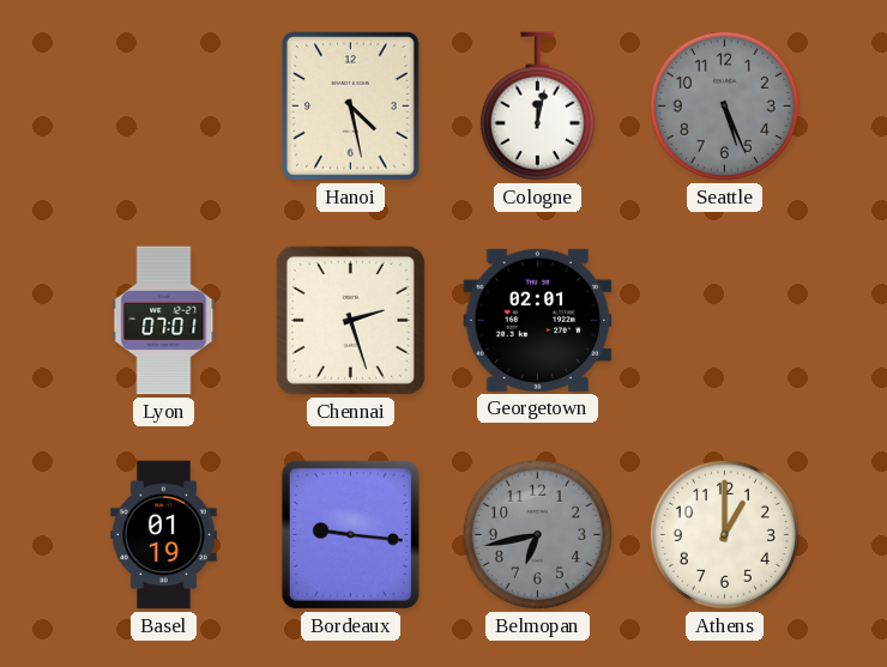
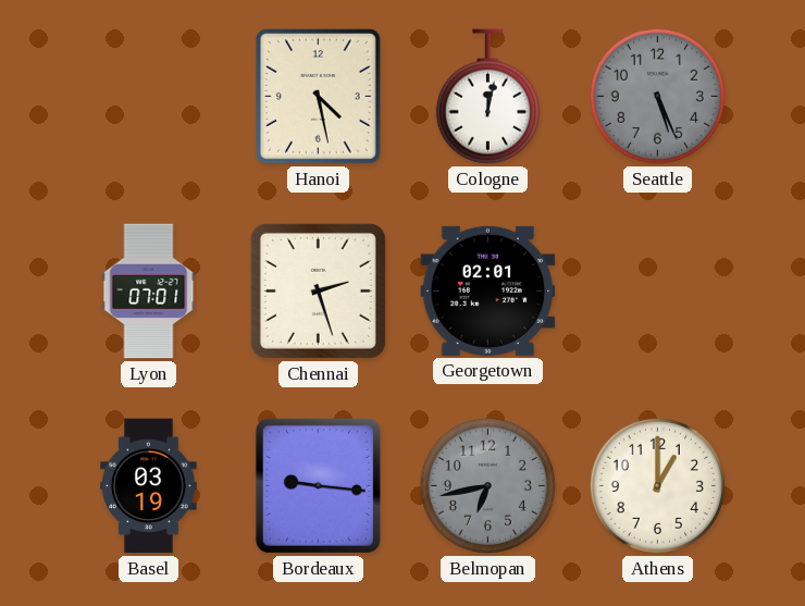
Basel: 01:19 -> 03:19
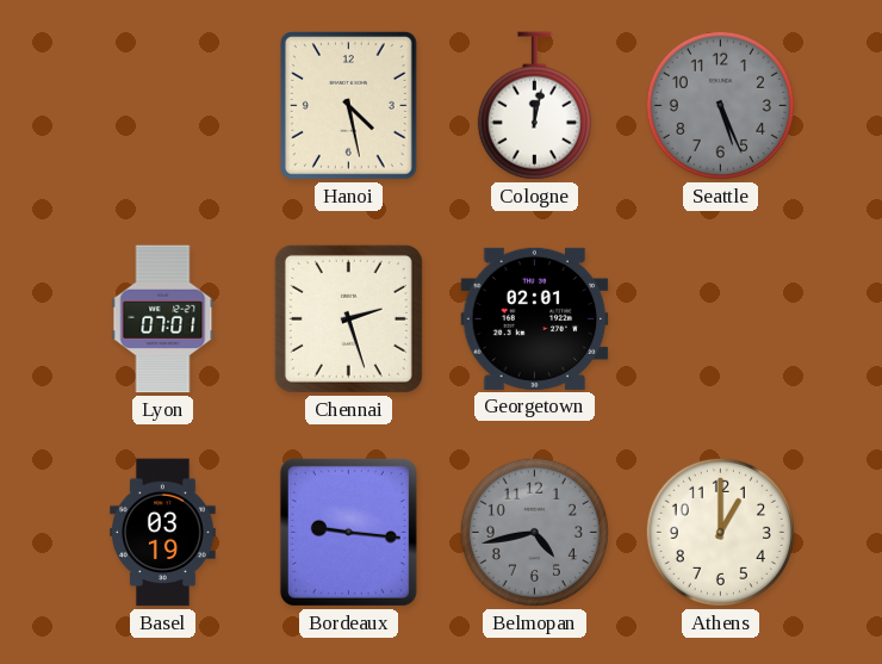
Belmopan: 6:43 -> 4:43
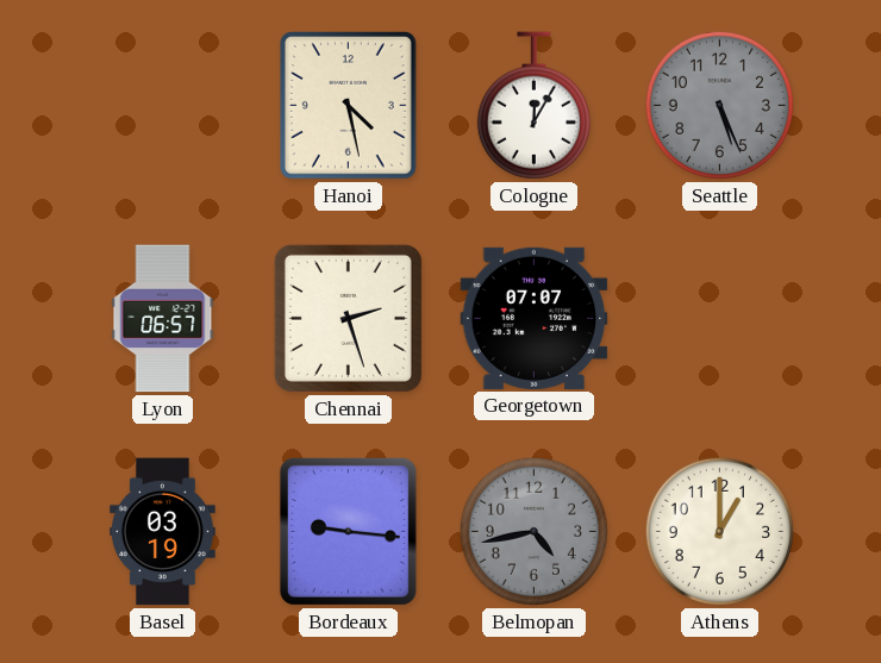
Cologne: 12:02 -> 12:05
Lyon: 07:01 -> 06:57
Georgetown: 02:01 -> 07:07
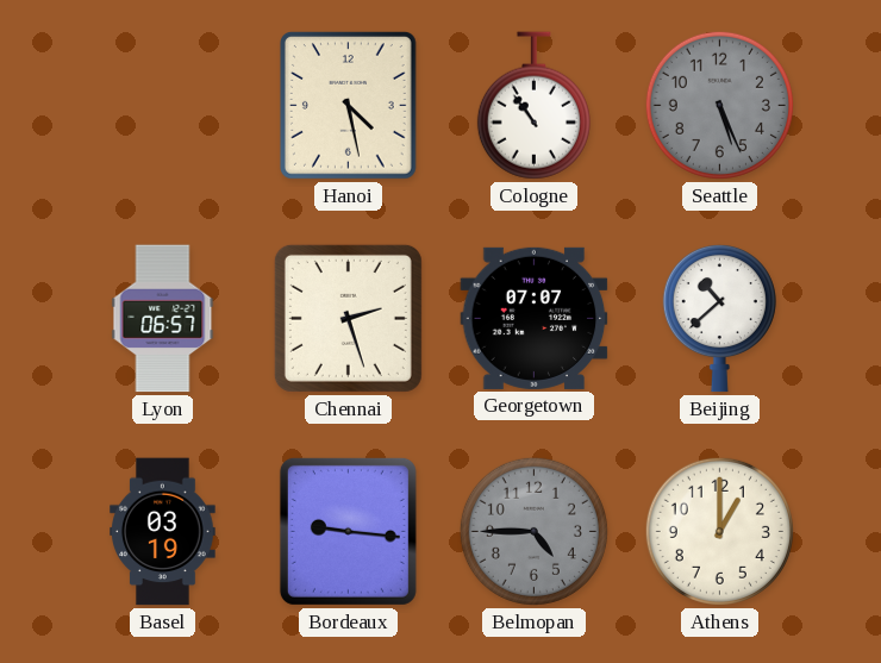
Cologne: 12:05 -> 10:54
Beijing: none -> 10:38
Belmopan: 4:43 -> 4:45
